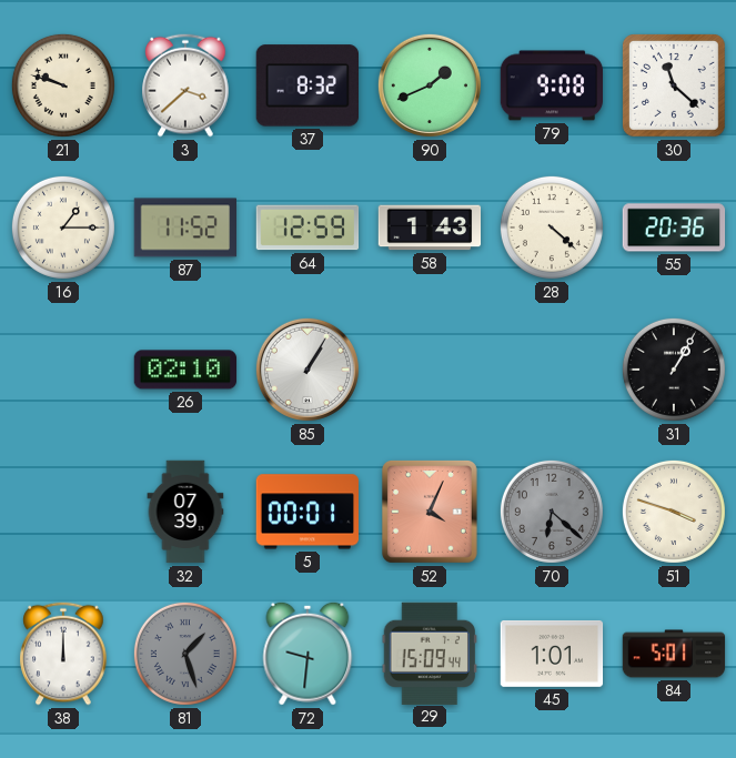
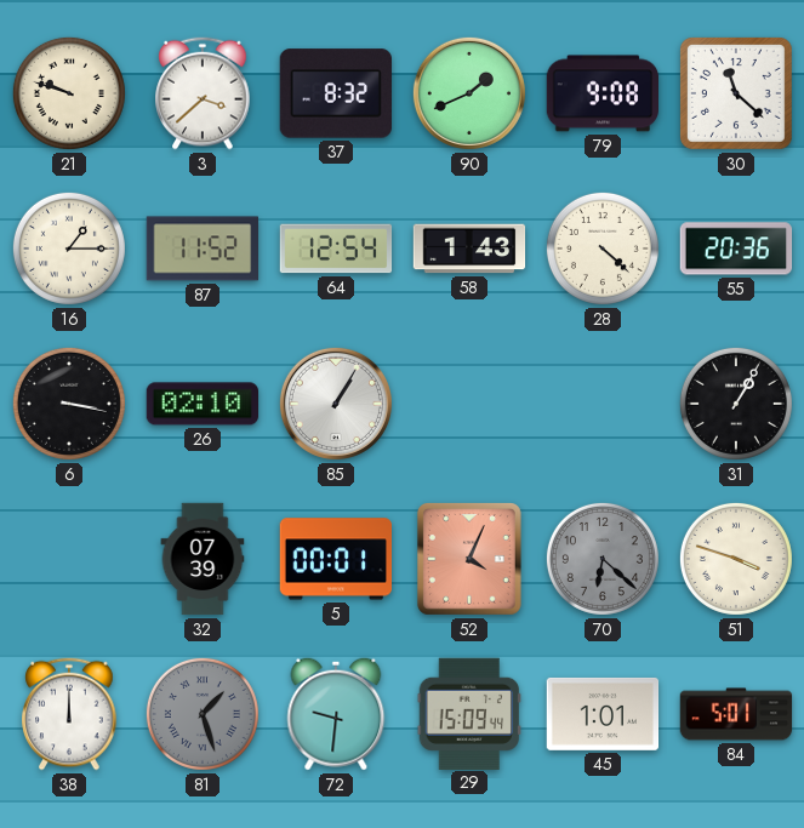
64: 12:59 -> 12:54
6: none -> 3:17
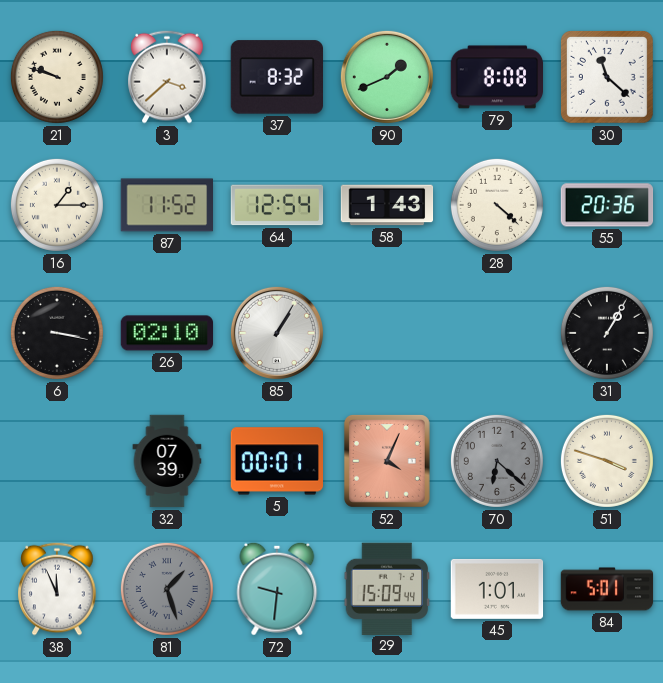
79: 9:08 -> 8:08
38: 12:00 -> 11:56
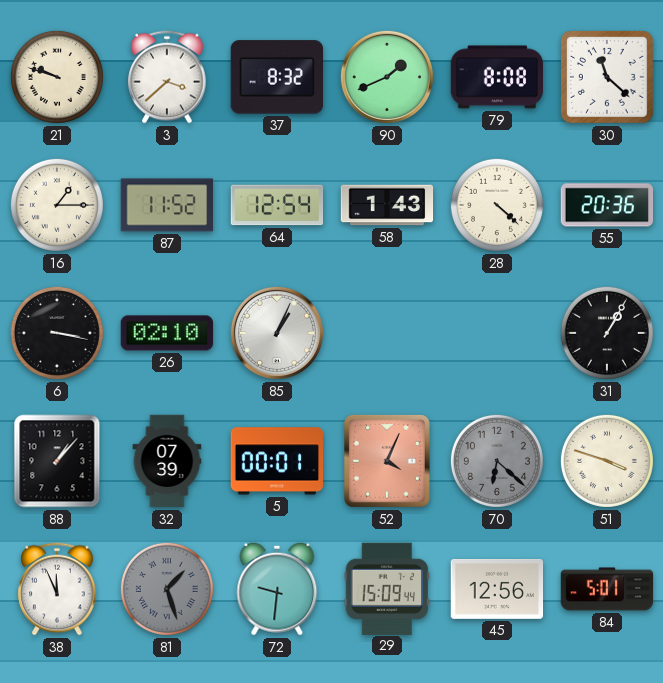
85: 1:05 -> 1:04
88: none -> 1:07
45: 1:01 -> 12:56
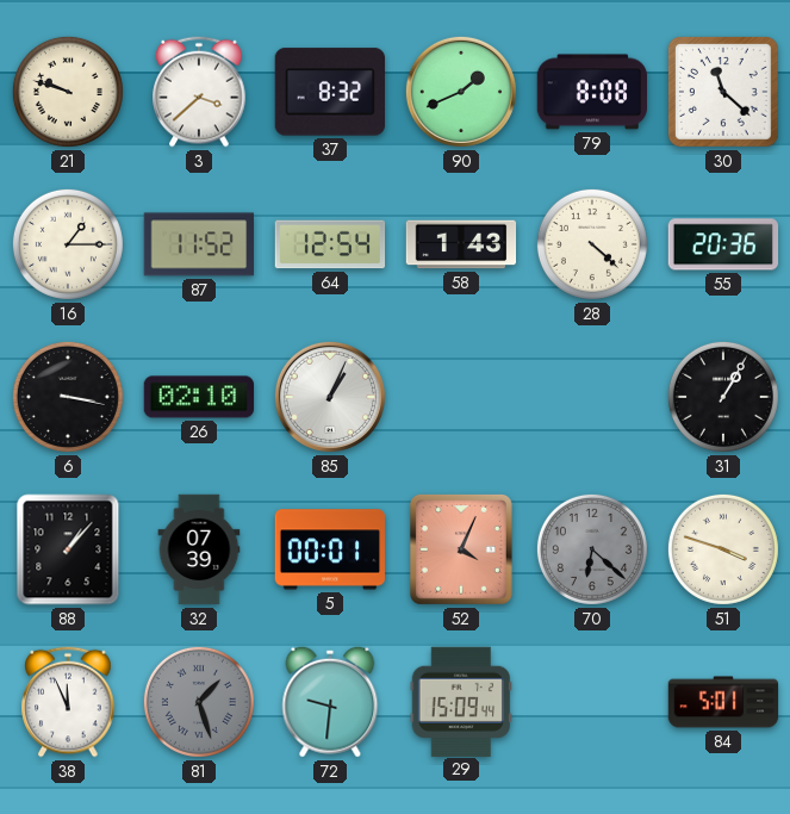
45: 12:56 -> none
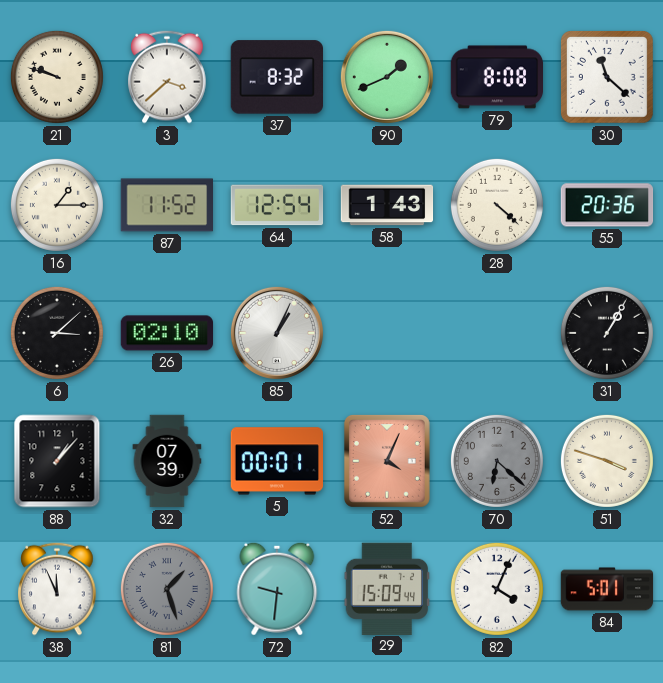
6: 3:17 -> 3:08
82: none -> 4:04
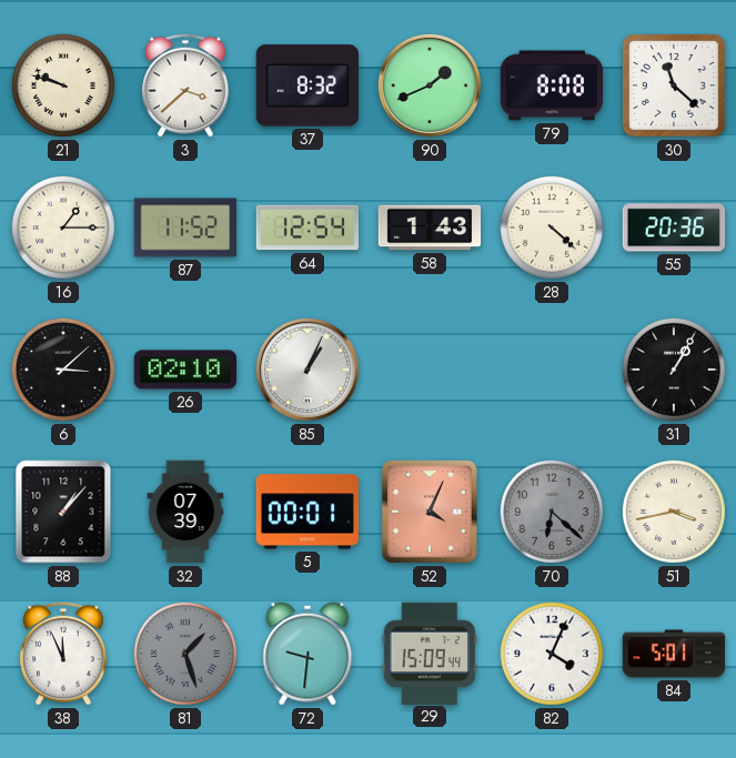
51: 3:48 -> 3:43
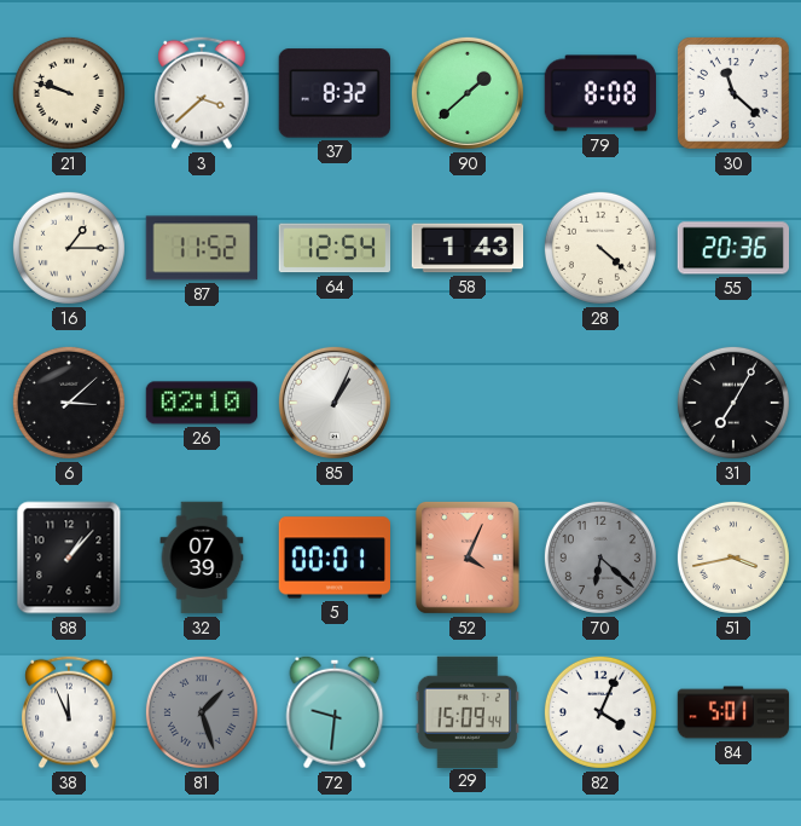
90: 1:41 -> 1:38
31: 1:05 -> 7:05
